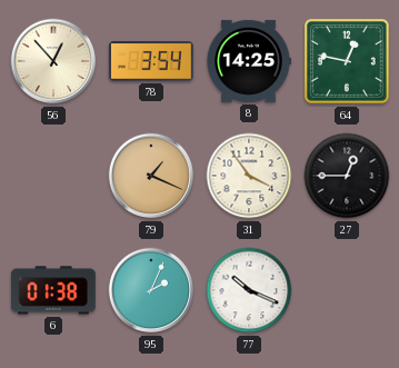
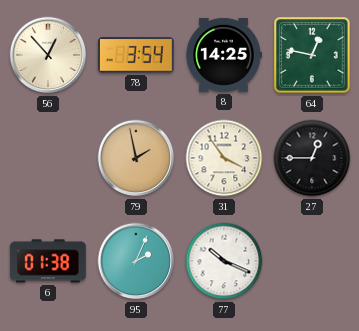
79: 1:19 -> 1:58
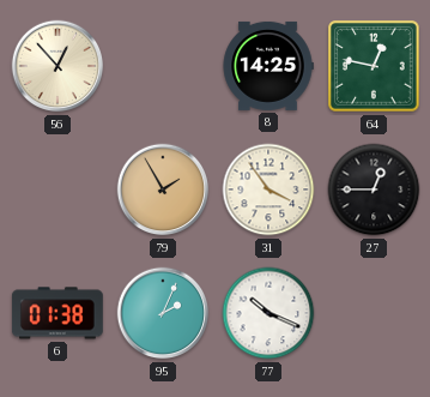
78: 3:54 -> none
79: 1:58 -> 1:55
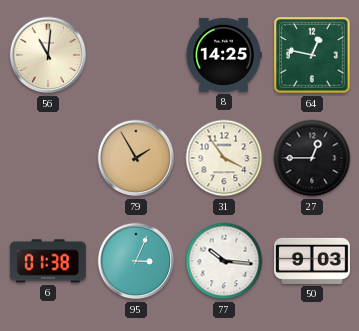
56: 12:53 -> 11:01
95: 2:04 -> 3:04
77: 10:19 -> 10:16
50: none -> 9:03
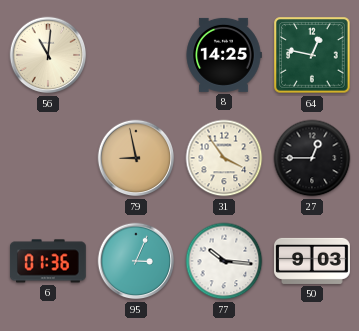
79: 1:55 -> 8:58
6: 01:38 -> 01:36
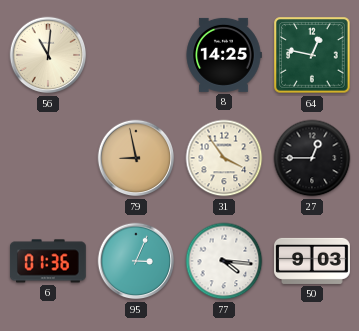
77: 10:16 -> 4:16
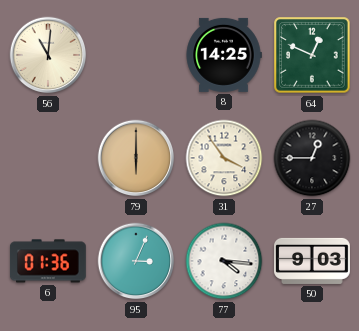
64: 12:47 -> 12:49
79: 8:58 -> 6:00
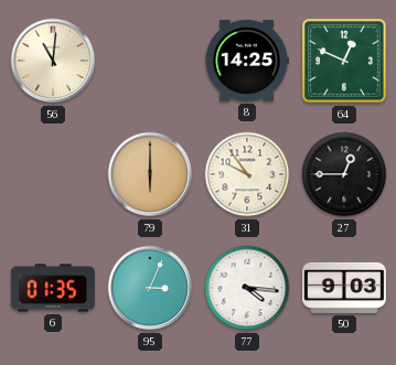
31: 3:54 -> 9:54
6: 01:36 -> 01:35
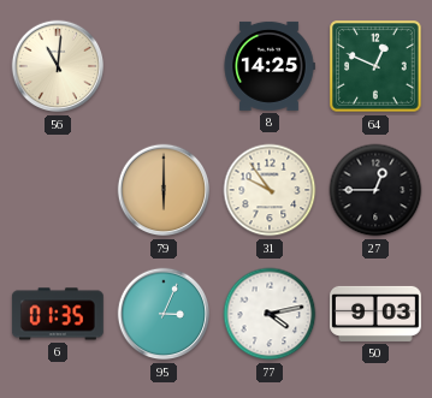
77: 4:16 -> 4:13
